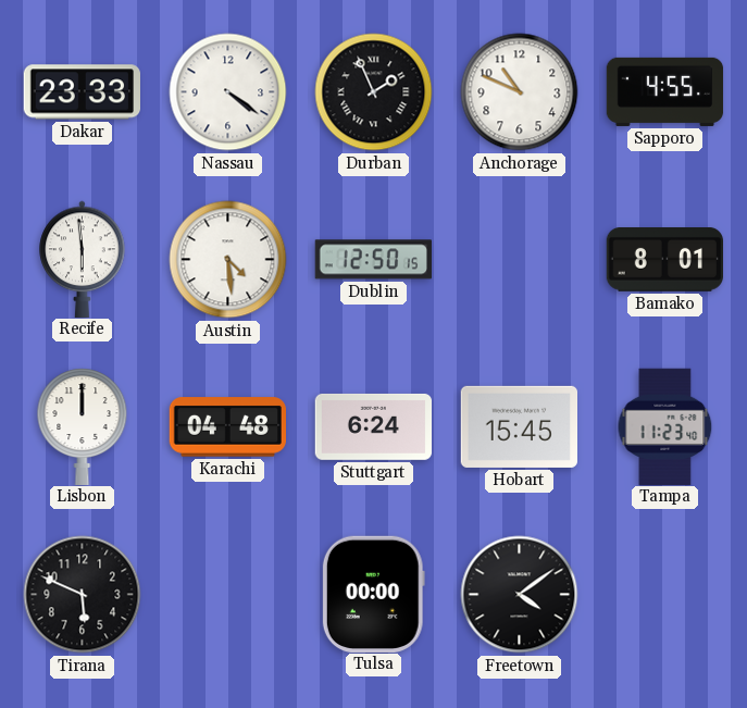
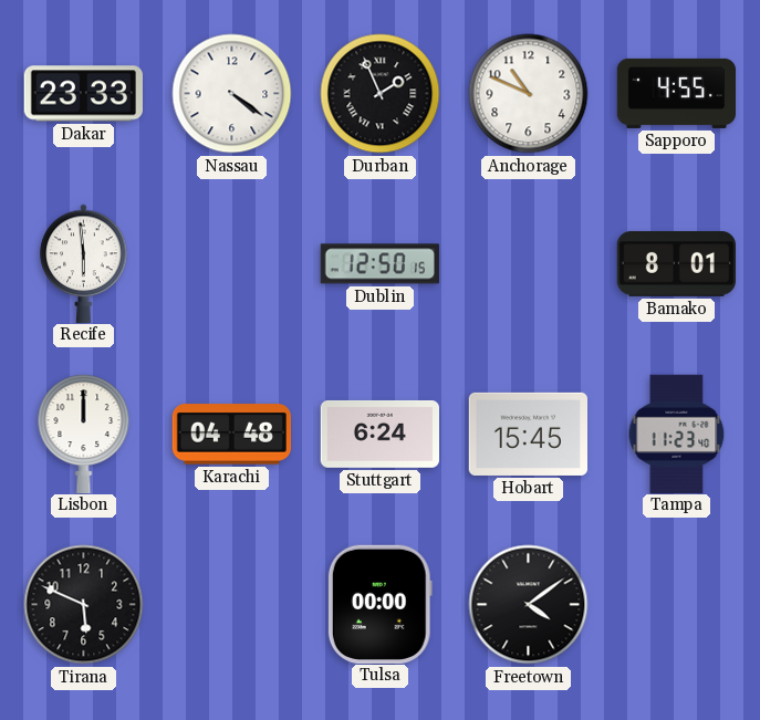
Austin: 4:29 -> none
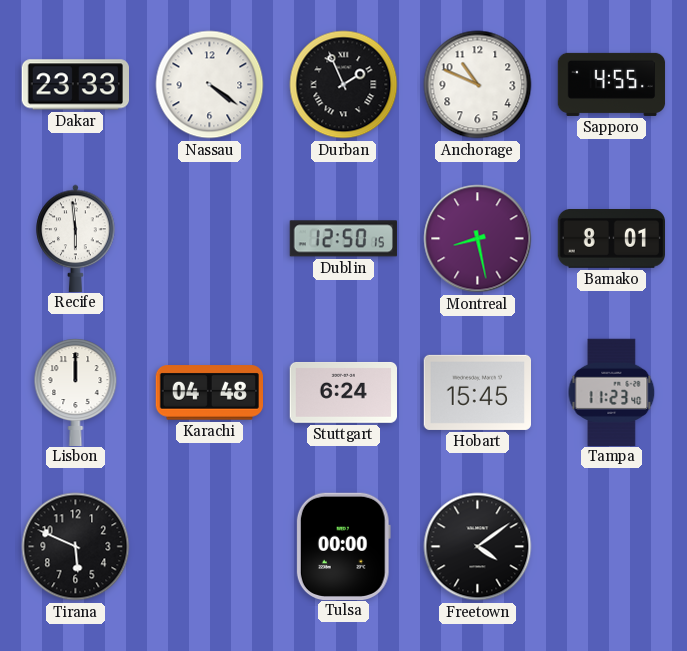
Montreal: none -> 8:28
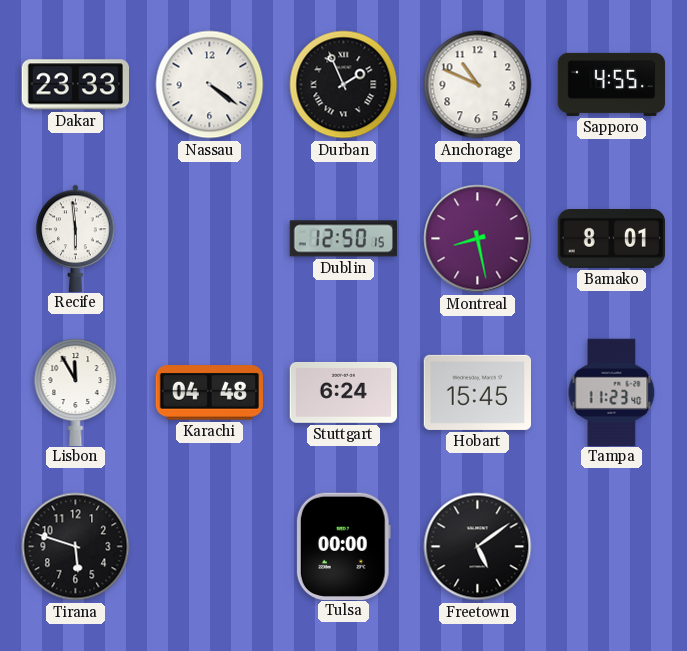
Lisbon: 12:00 -> 11:55
Tirana: 5:49 -> 5:48
Freetown: 4:09 -> 5:09
